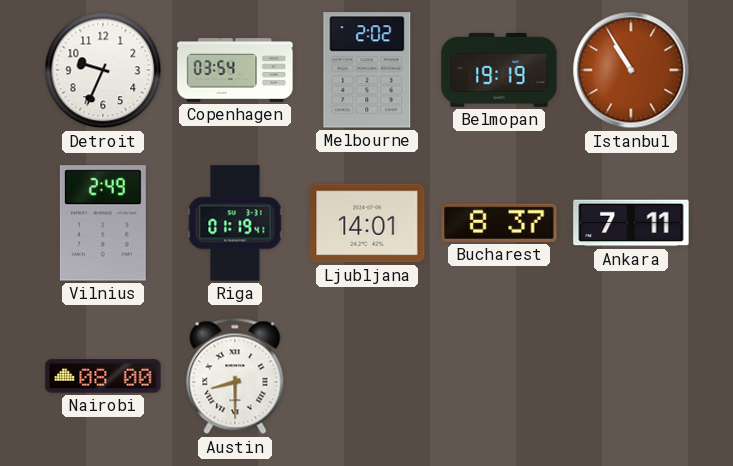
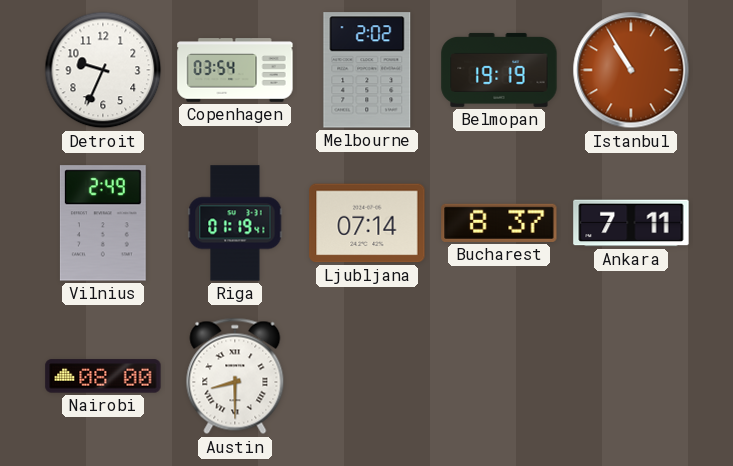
Ljubljana: 14:01 -> 07:14
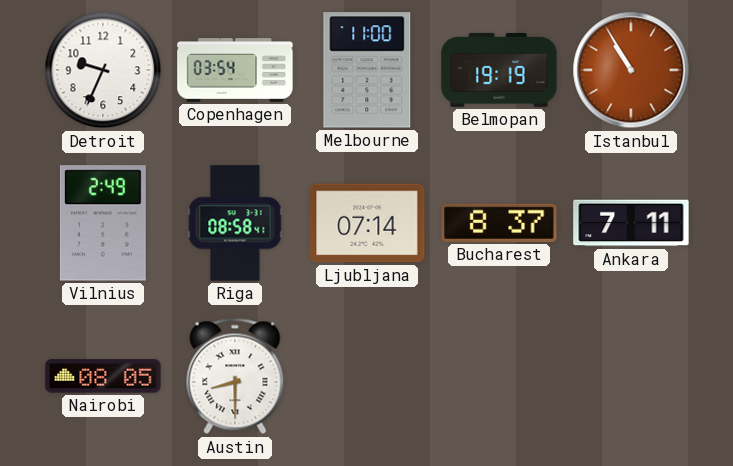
Melbourne: 2:02 -> 11:00
Riga: 01:19 -> 08:58
Nairobi: 08:00 -> 08:05
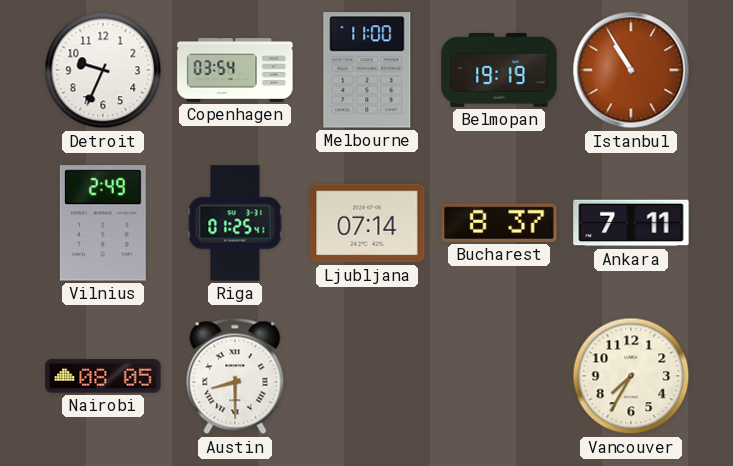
Riga: 08:58 -> 01:25
Vancouver: none -> 7:35
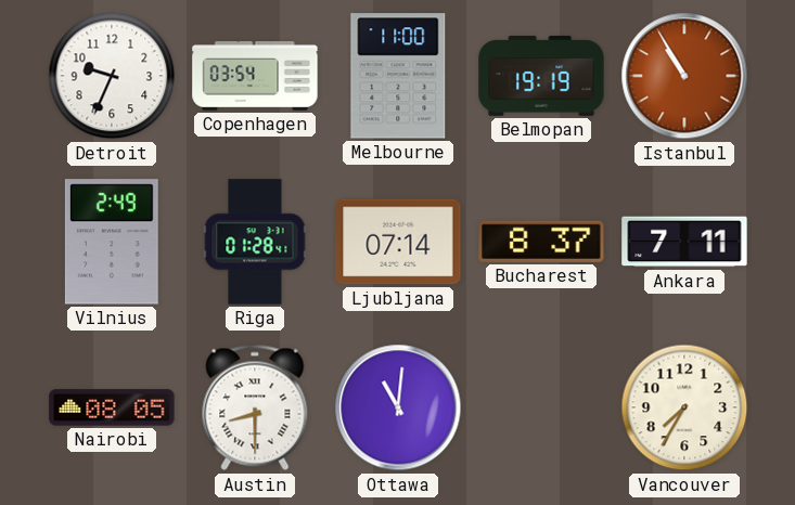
Riga: 01:25 -> 01:28
Ottawa: none -> 11:01
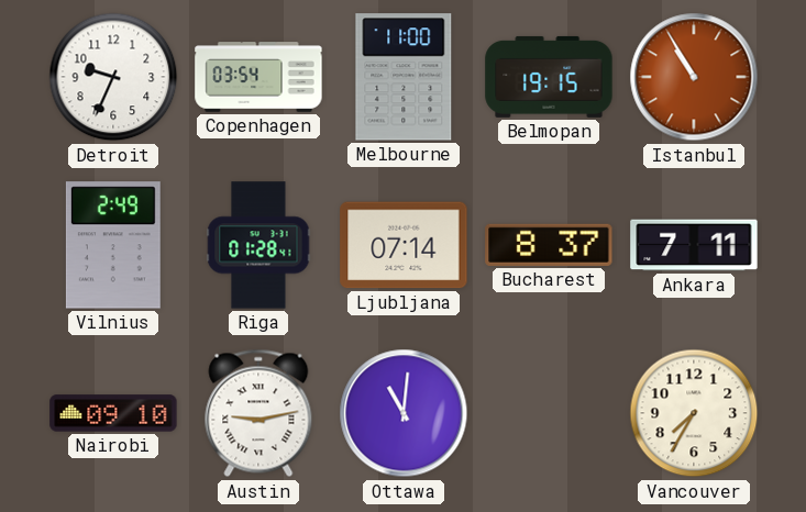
Belmopan: 19:19 -> 19:15
Nairobi: 08:05 -> 09:10
Austin: 8:30 -> 9:13
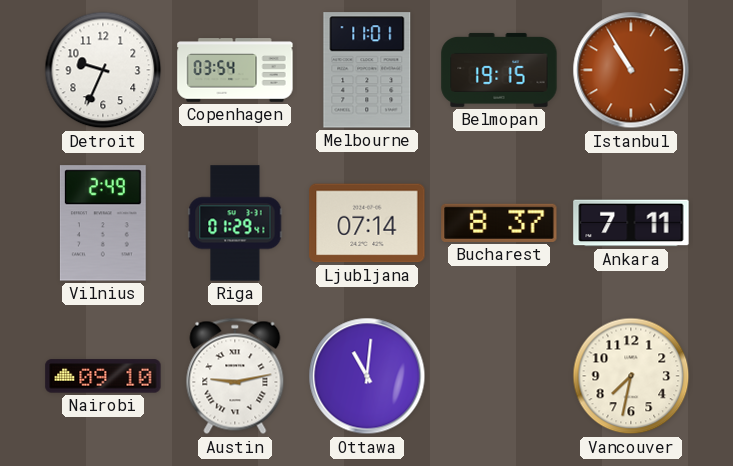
Melbourne: 11:00 -> 11:01
Riga: 01:28 -> 01:29
Vancouver: 7:35 -> 7:32
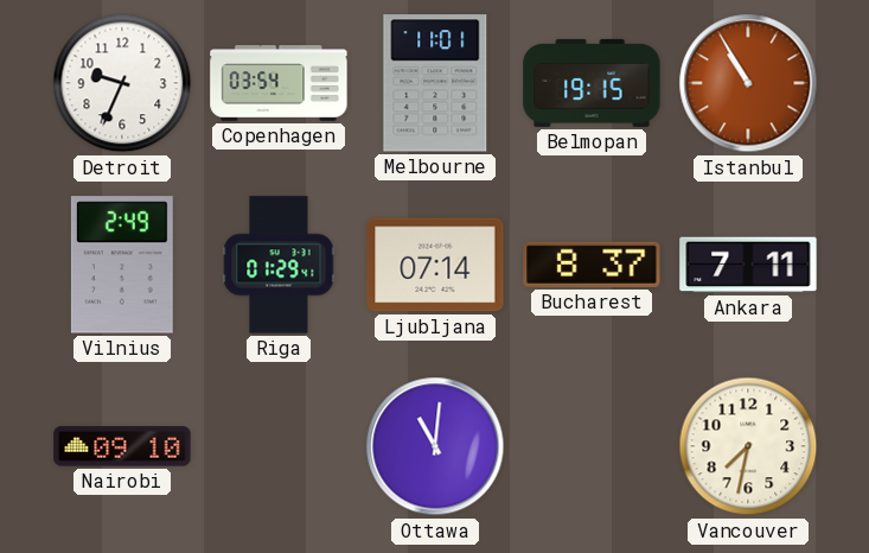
Austin: 9:13 -> none
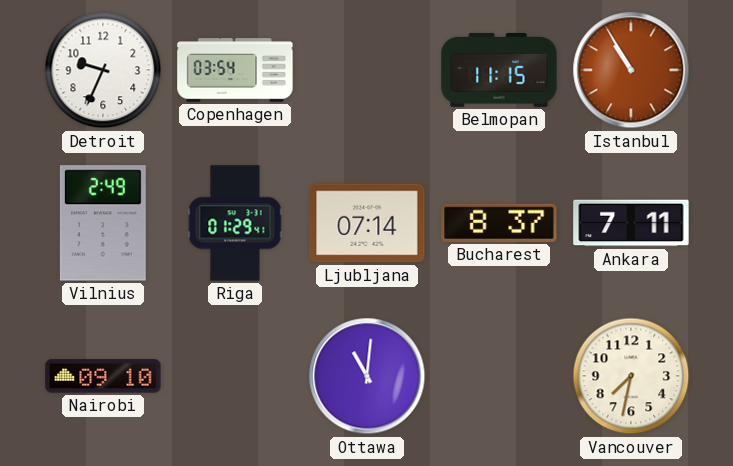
Melbourne: 11:01 -> none
Belmopan: 19:15 -> 11:15
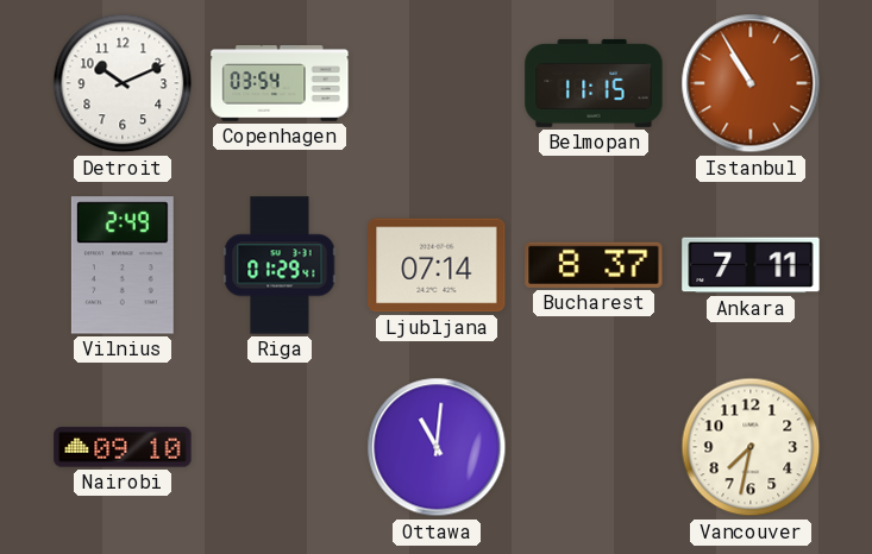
Detroit: 9:34 -> 10:11
